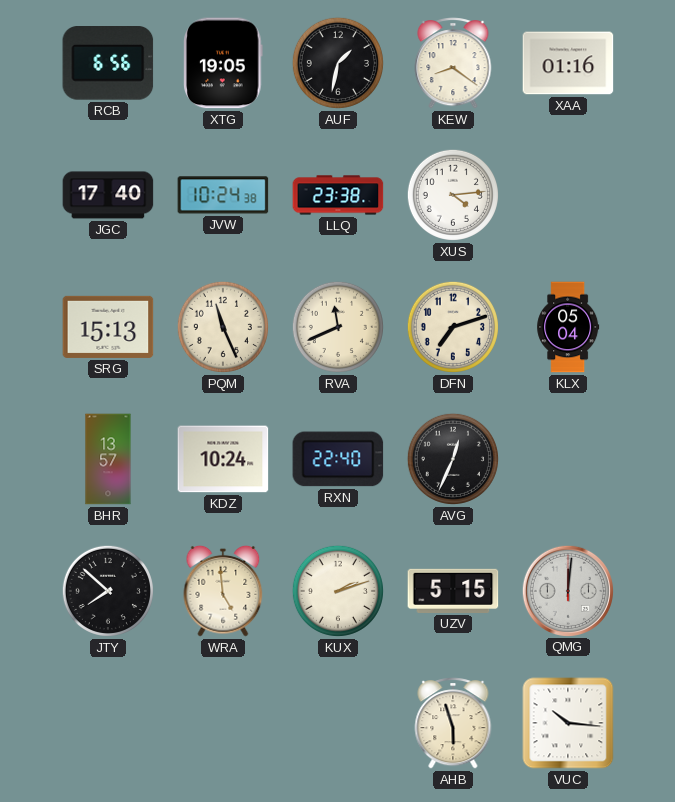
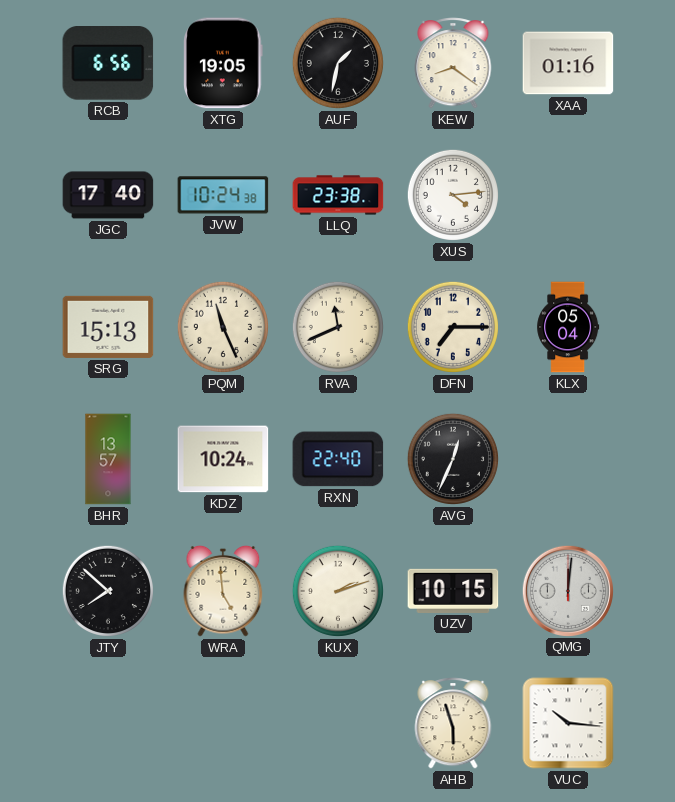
DFN: 7:12 -> 7:15
UZV: 5:15 -> 10:15
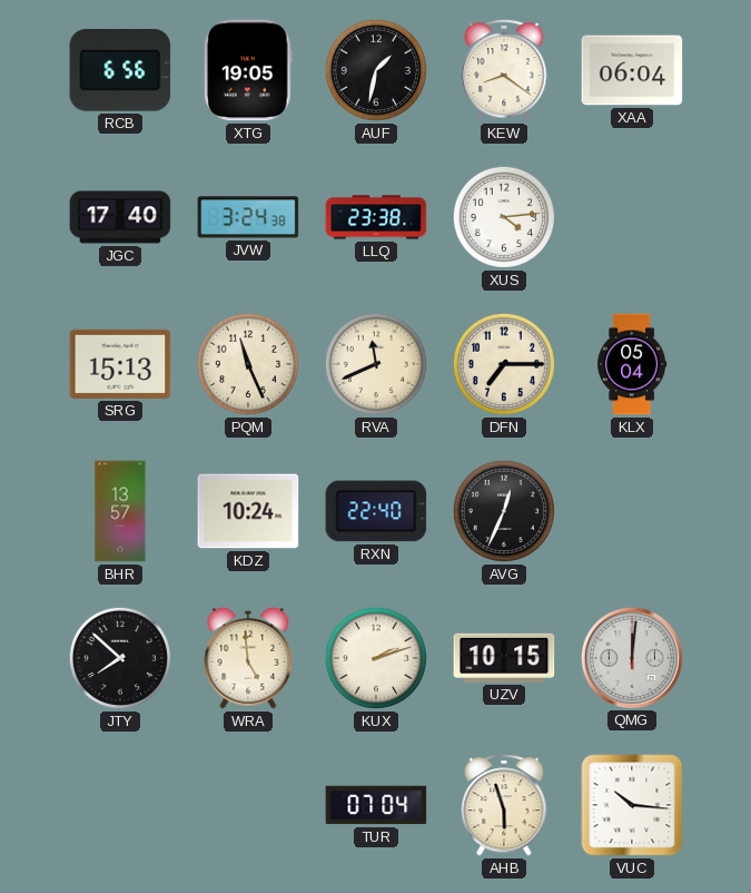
XAA: 01:16 -> 06:04
JVW: 10:24 -> 3:24
TUR: none -> 07:04
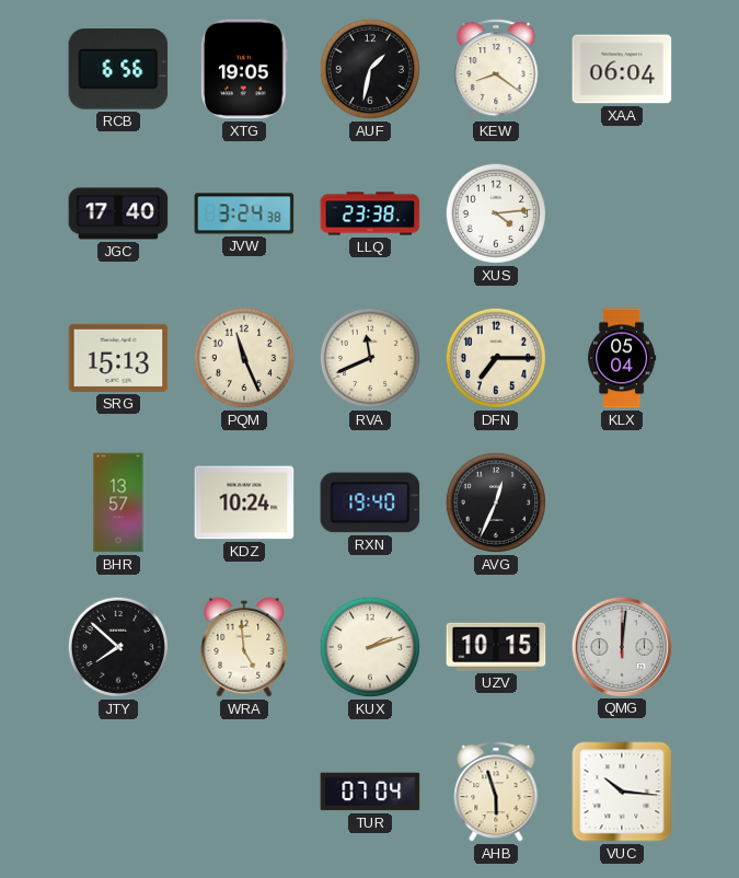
RXN: 22:40 -> 19:40
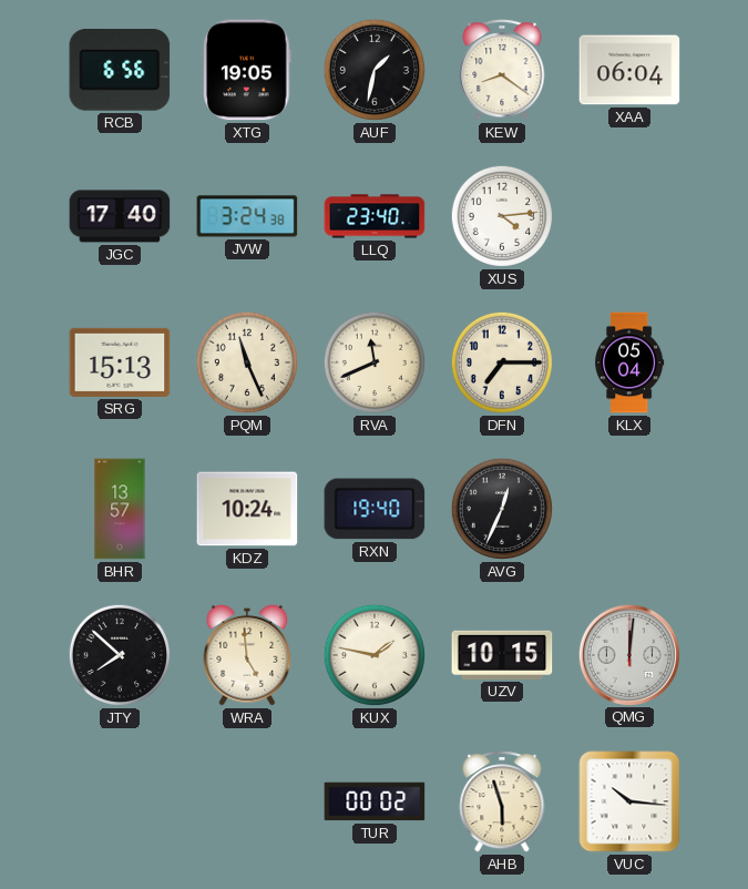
LLQ: 23:38 -> 23:40
KUX: 2:12 -> 1:47
TUR: 07:04 -> 00:02
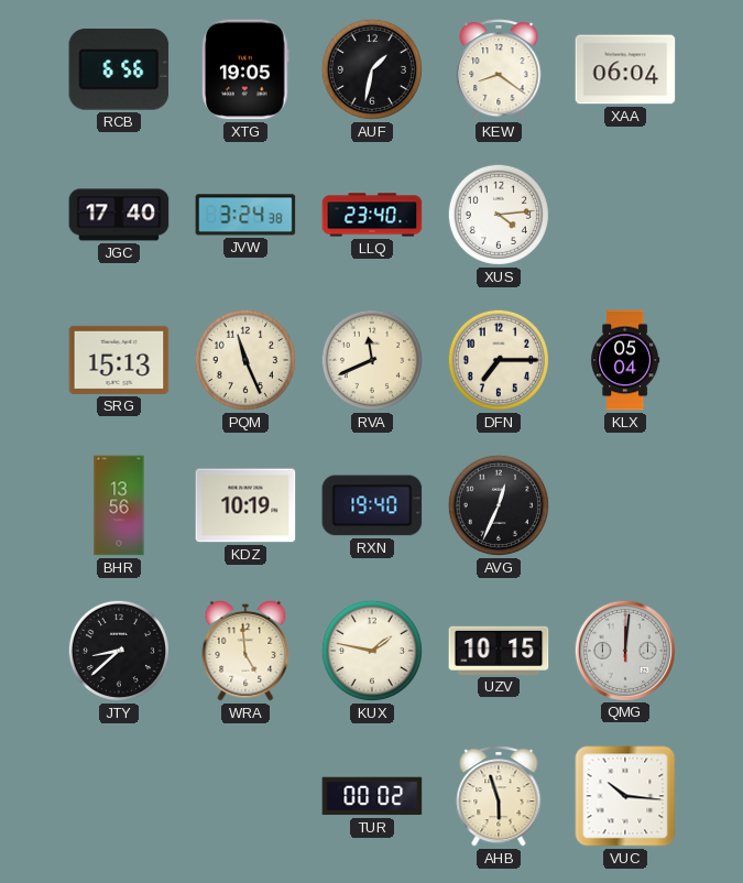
BHR: 13:57 -> 13:56
KDZ: 10:24 -> 10:19
JTY: 7:52 -> 8:38
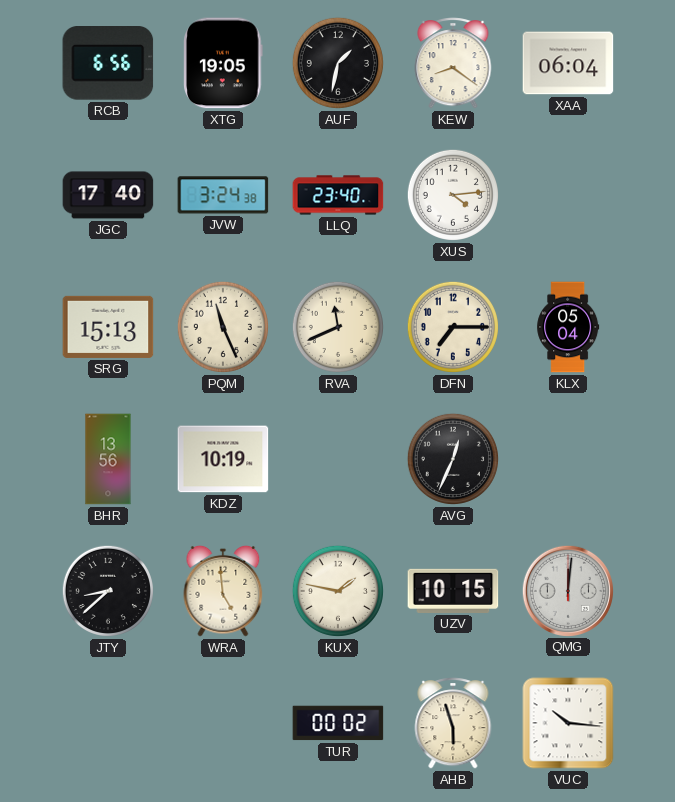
RXN: 19:40 -> none
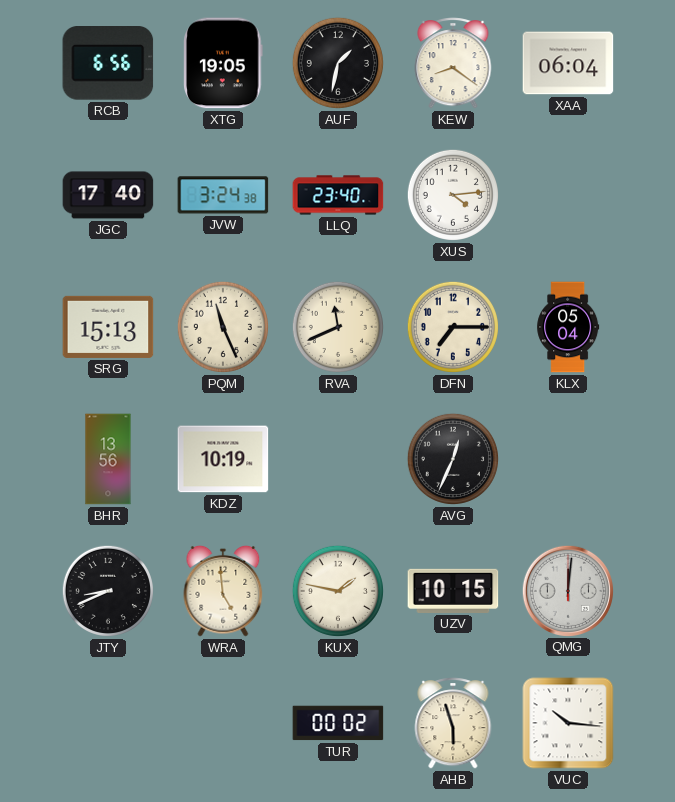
JTY: 8:38 -> 8:41
